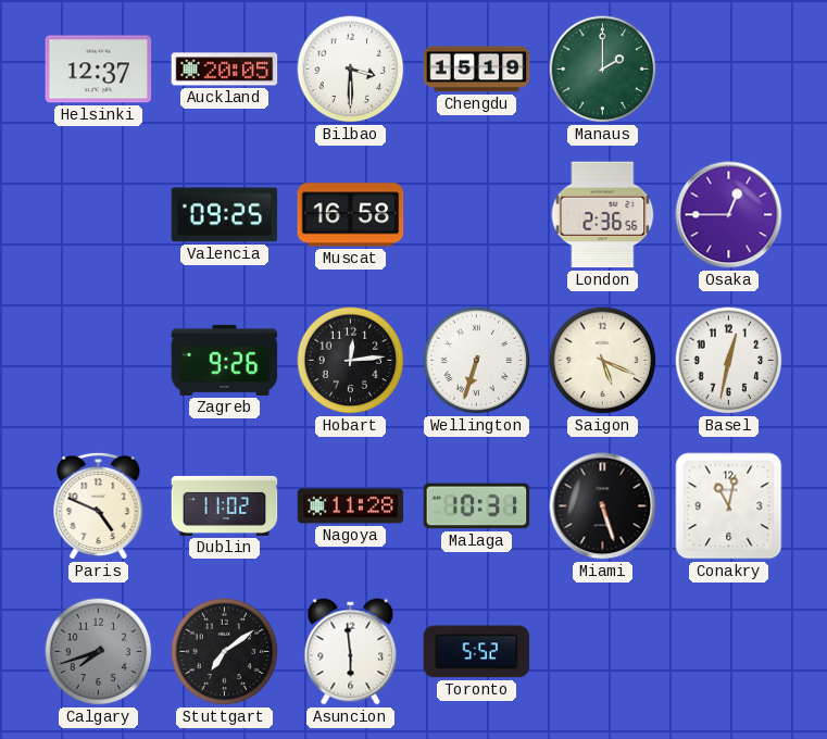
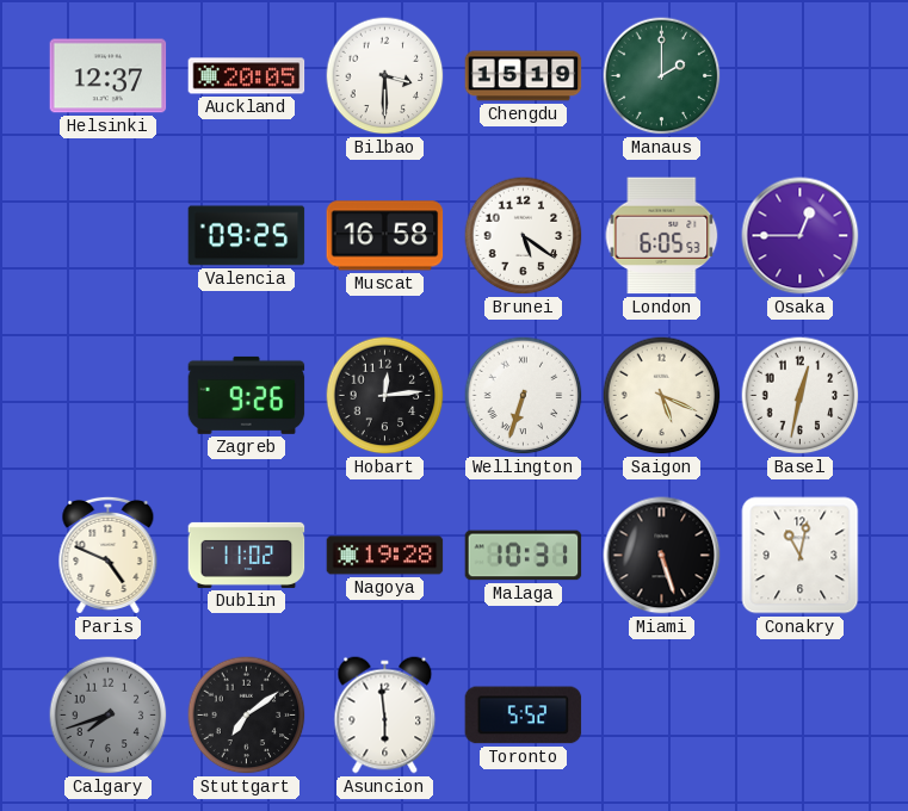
Brunei: none -> 5:21
London: 2:36 -> 6:05
Nagoya: 11:28 -> 19:28
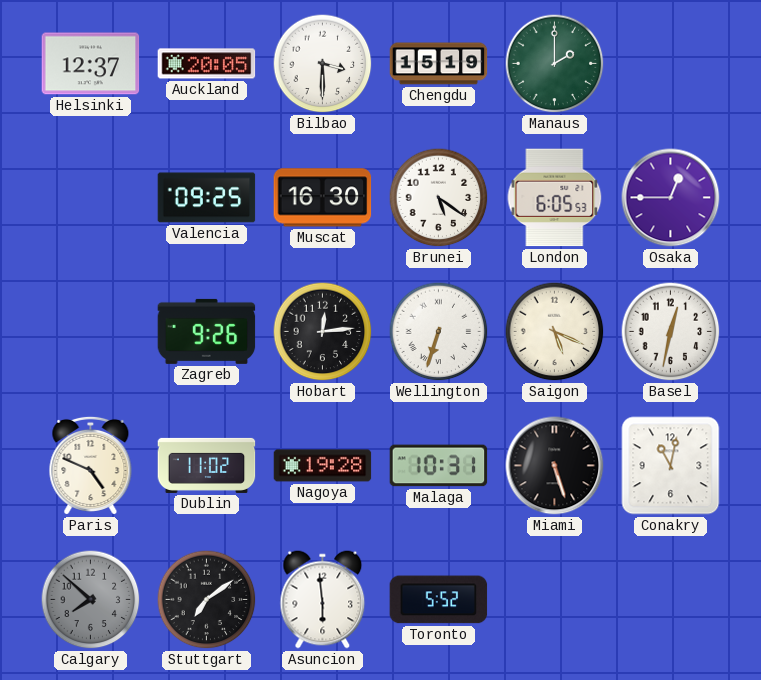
Muscat: 16:58 -> 16:30
Calgary: 7:42 -> 7:52
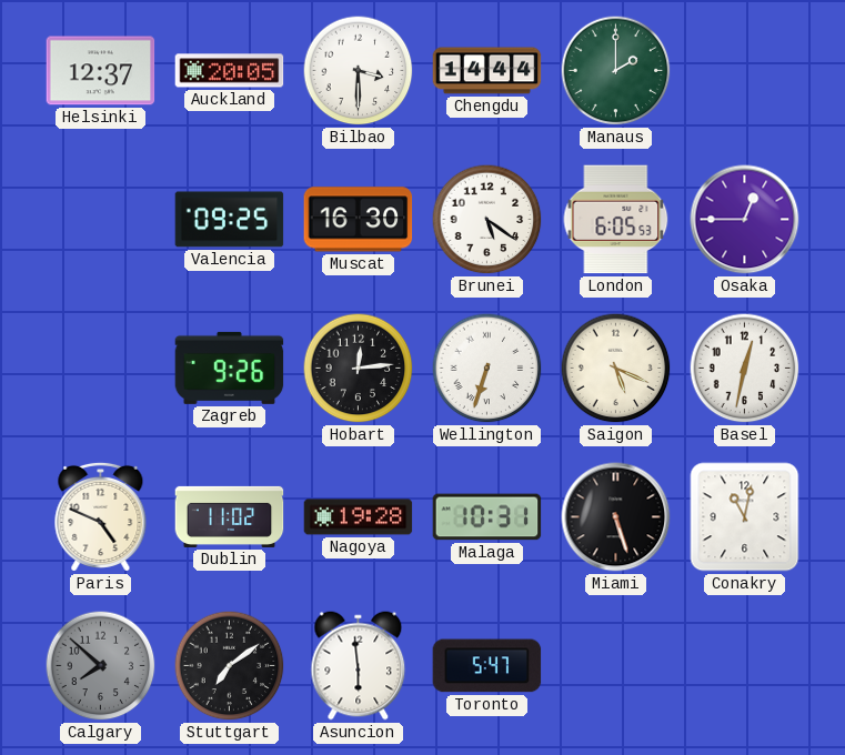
Chengdu: 15:19 -> 14:44
Toronto: 5:52 -> 5:47
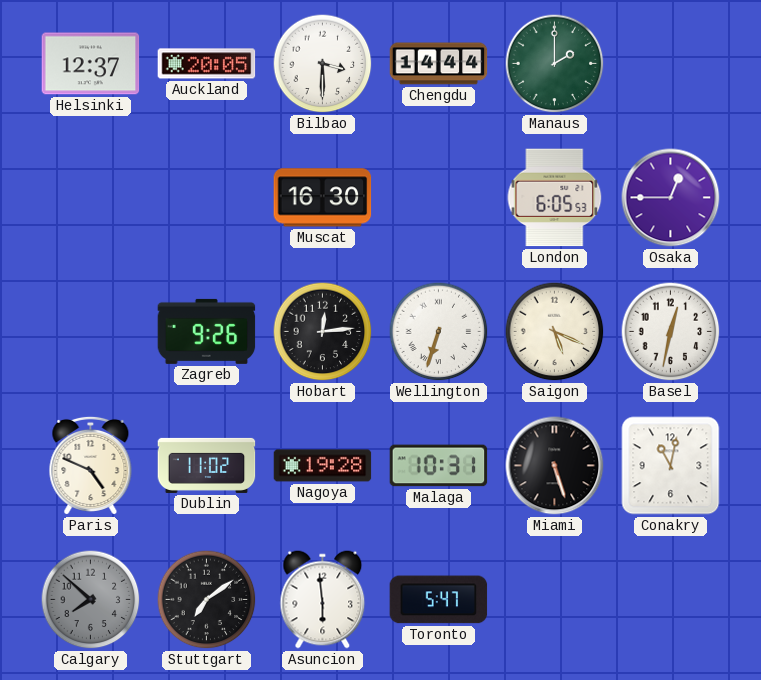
Valencia: 09:25 -> none
Brunei: 5:21 -> none
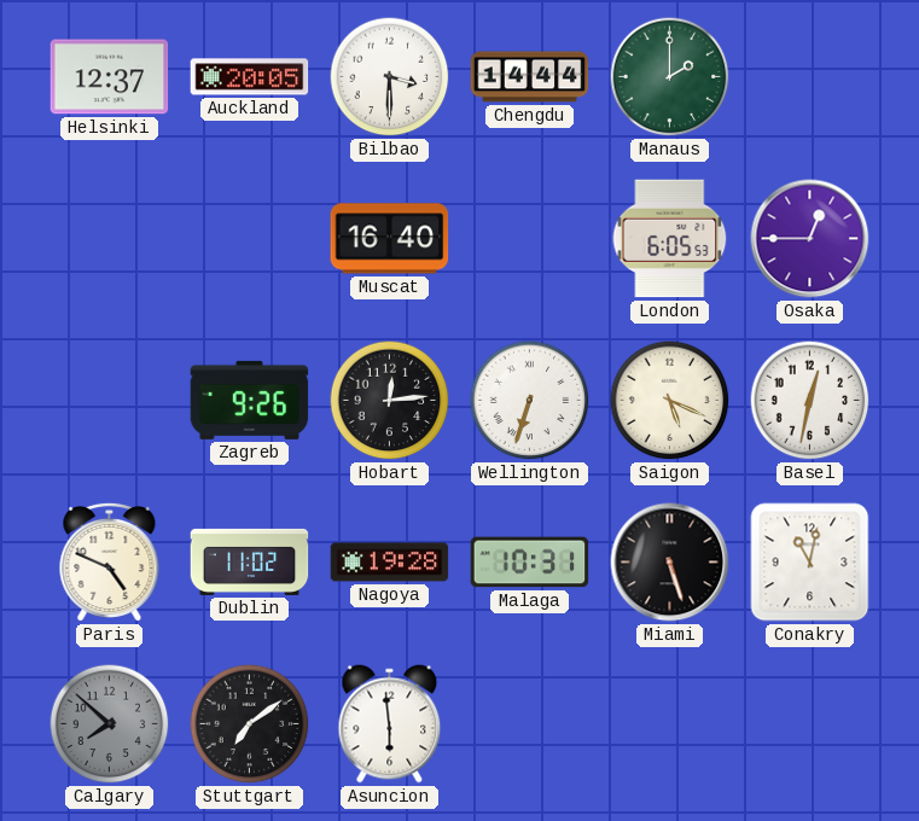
Muscat: 16:30 -> 16:40
Toronto: 5:47 -> none
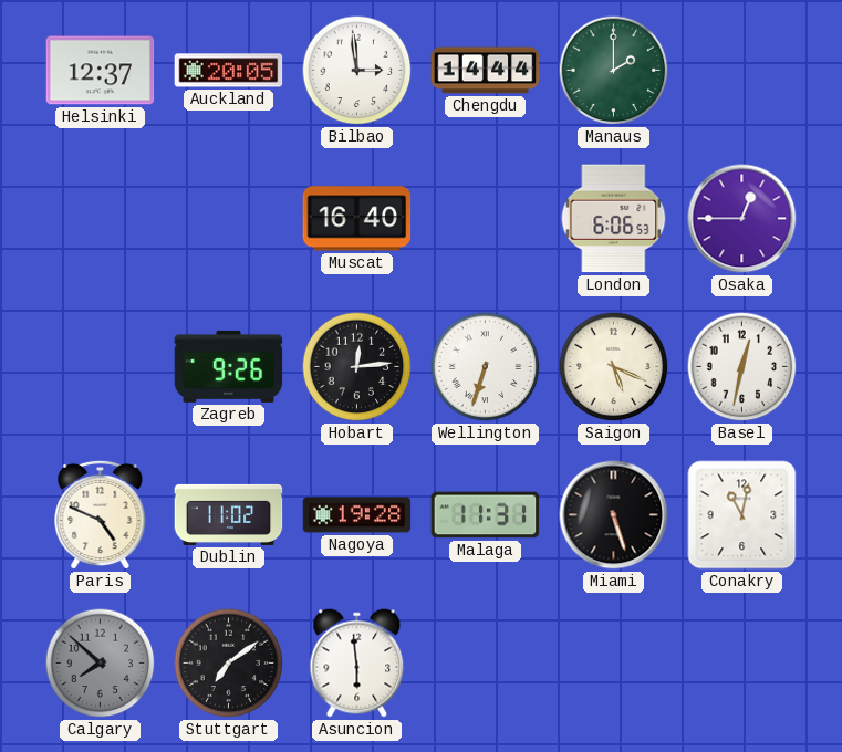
Bilbao: 3:30 -> 2:59
London: 6:05 -> 6:06
Malaga: 10:31 -> 11:31
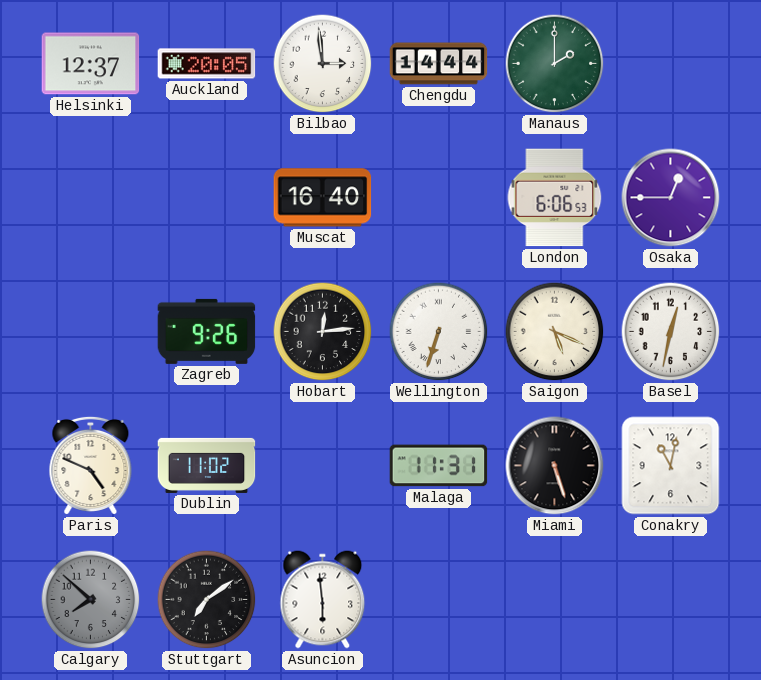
Nagoya: 19:28 -> none
